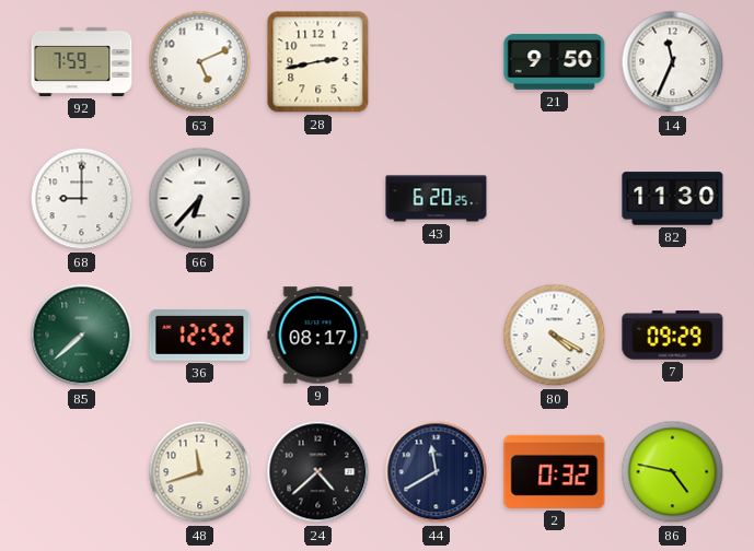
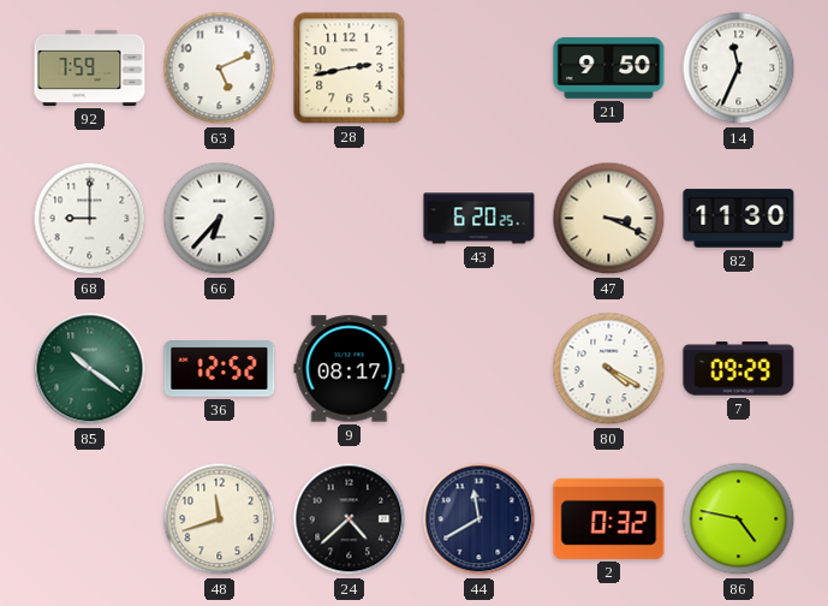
47: none -> 3:19
85: 7:38 -> 10:21
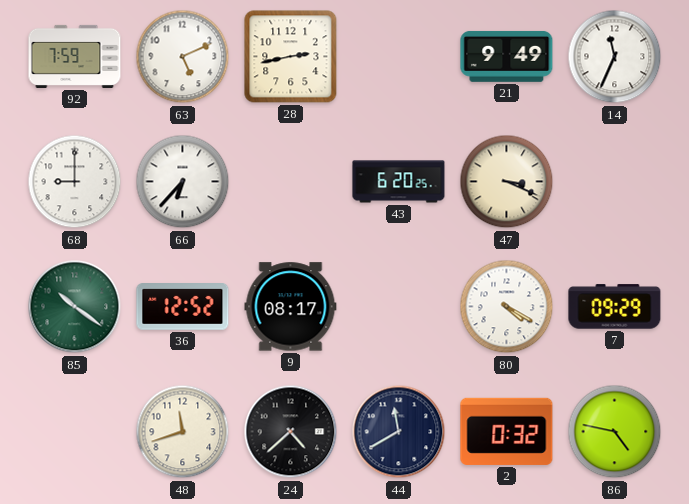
21: 9:50 -> 9:49
82: 11:30 -> none
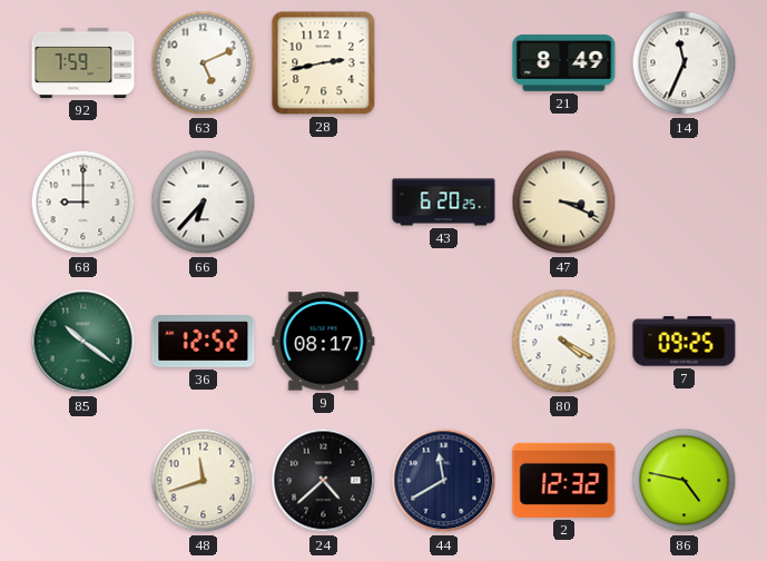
21: 9:49 -> 8:49
7: 09:29 -> 09:25
2: 0:32 -> 12:32
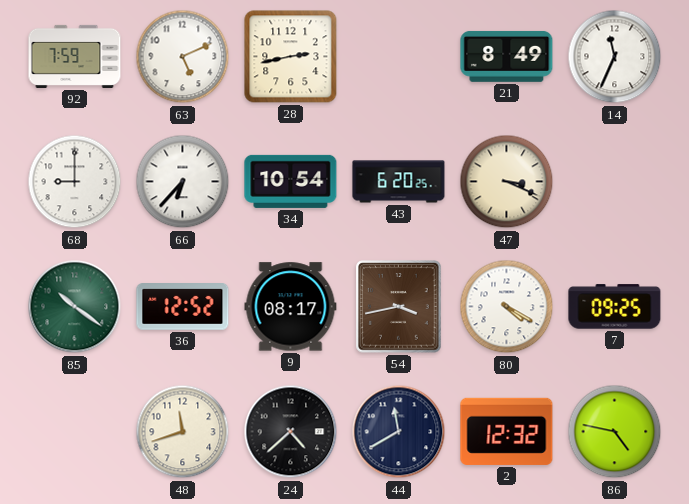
34: none -> 10:54
54: none -> 3:43
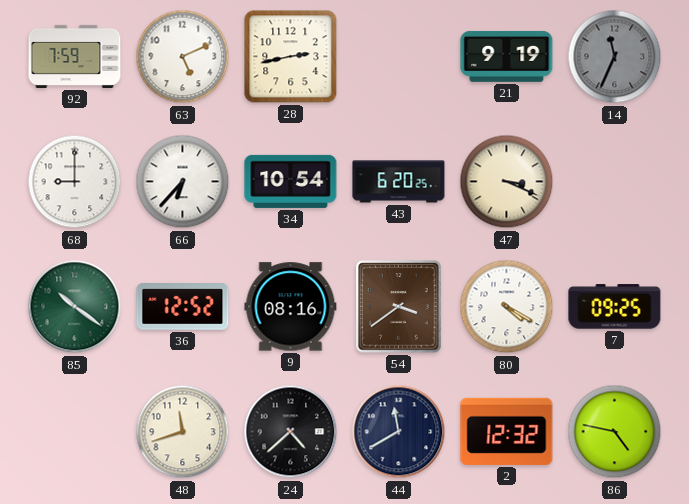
21: 8:49 -> 9:19
14 dial: white -> grey
9: 08:17 -> 08:16
54: 3:43 -> 3:39
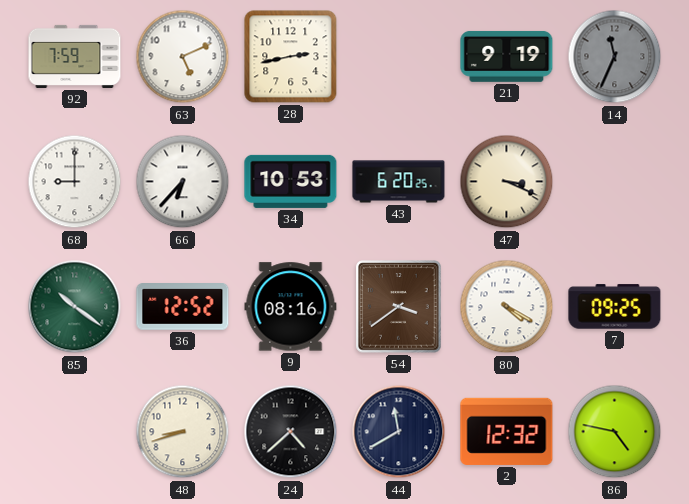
34: 10:54 -> 10:53
48: 11:42 -> 8:42
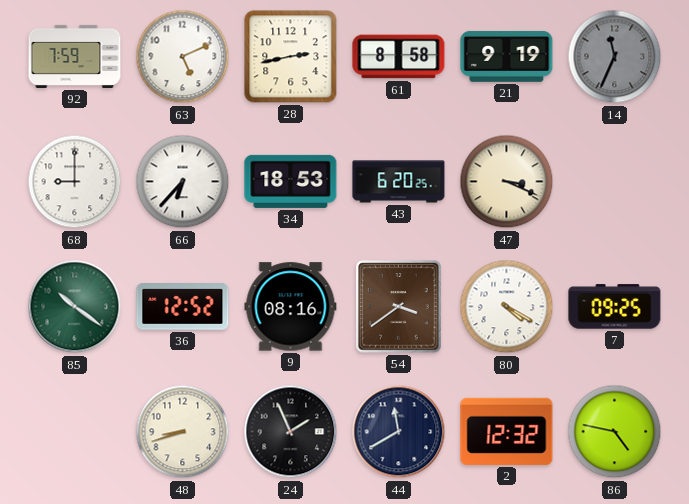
61: none -> 8:58
34: 10:53 -> 18:53
24: 4:38 -> 1:56
